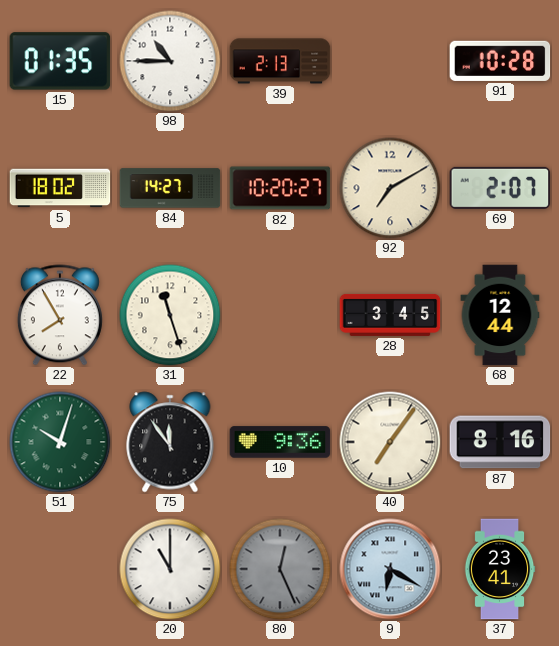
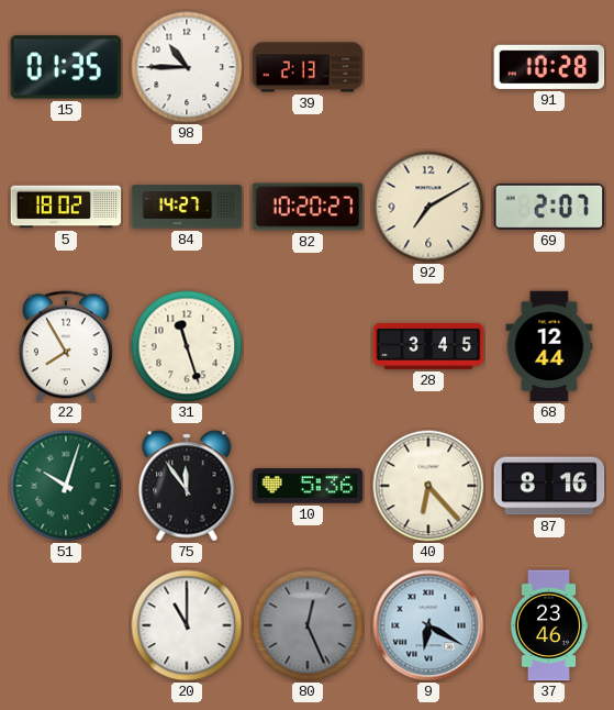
10: 9:36 -> 5:36
40: 7:06 -> 6:23
37: 23:41 -> 23:46
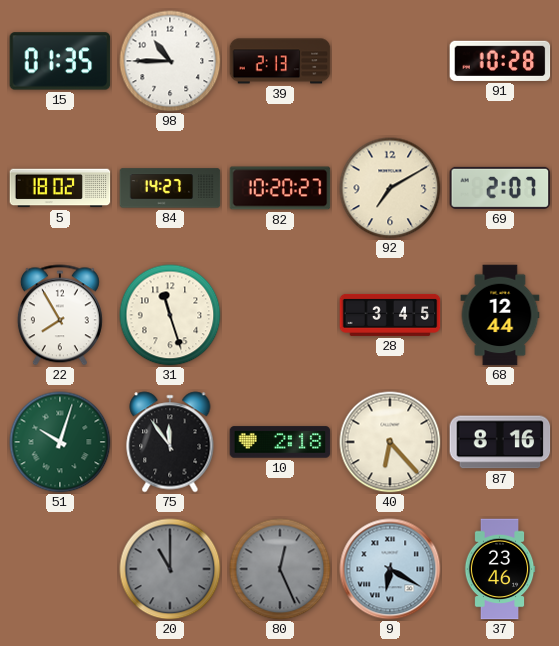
10: 5:36 -> 2:18
20 dial: white -> grey
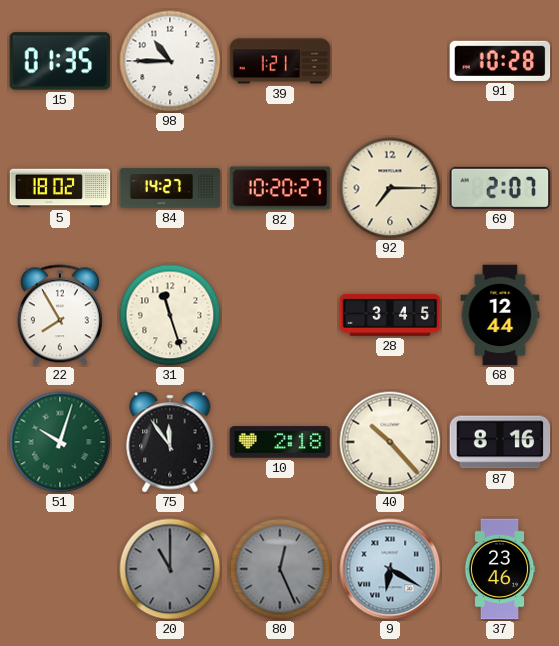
39: 2:13 -> 1:21
92: 7:10 -> 7:15
40: 6:23 -> 10:23
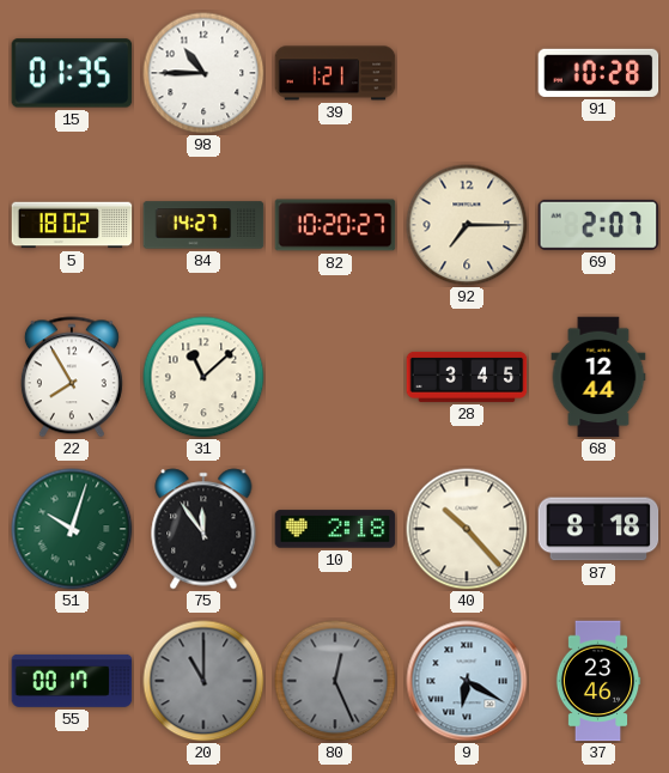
31: 11:27 -> 11:08
87: 8:16 -> 8:18
55: none -> 00:17
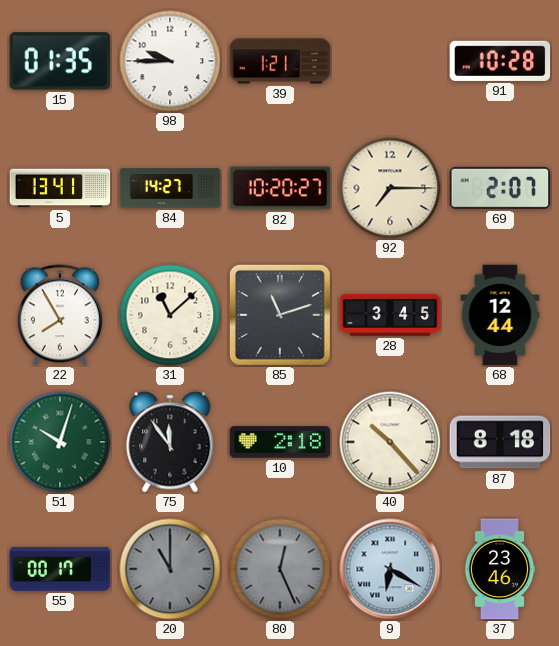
98: 10:45 -> 9:45
5: 18:02 -> 13:41
85: none -> 11:12
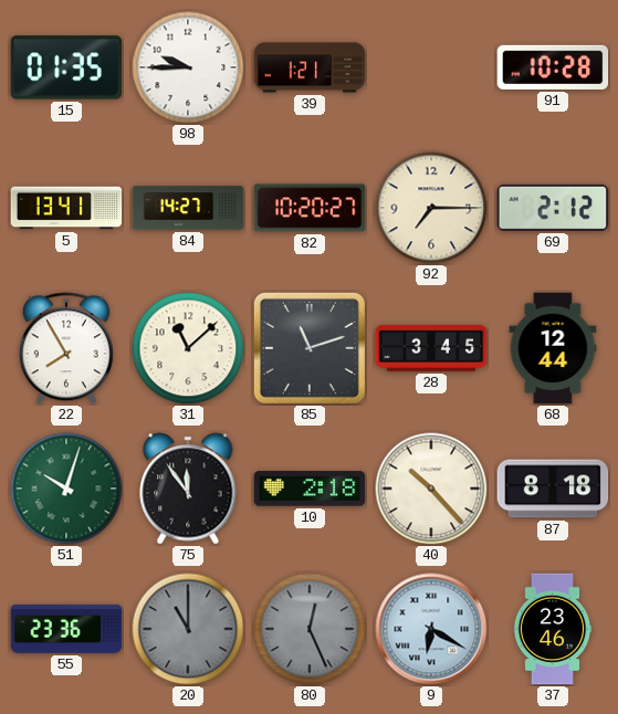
69: 2:07 -> 2:12
55: 00:17 -> 23:36
